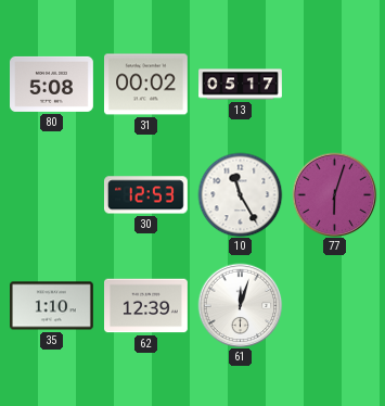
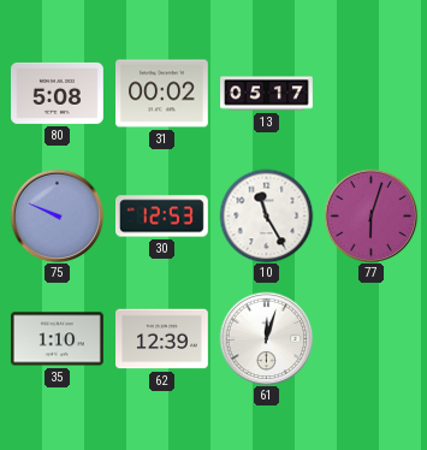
75: none -> 9:49
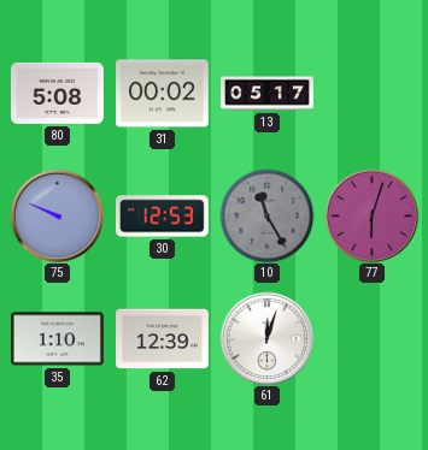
10 dial: white -> grey
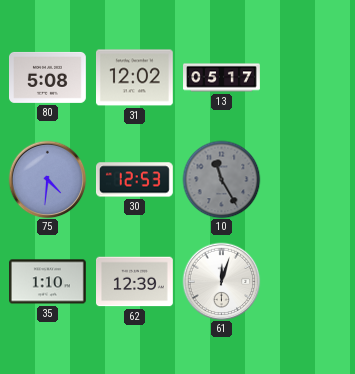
31: 00:02 -> 12:02
75: 9:49 -> 4:31
77: 6:03 -> none
